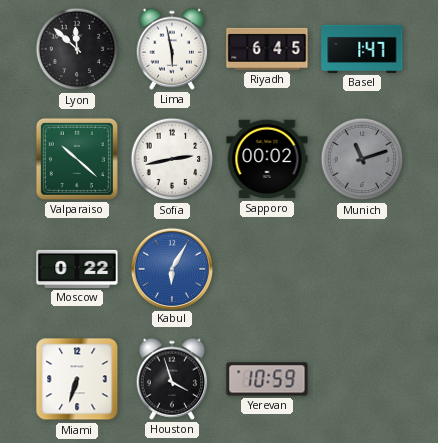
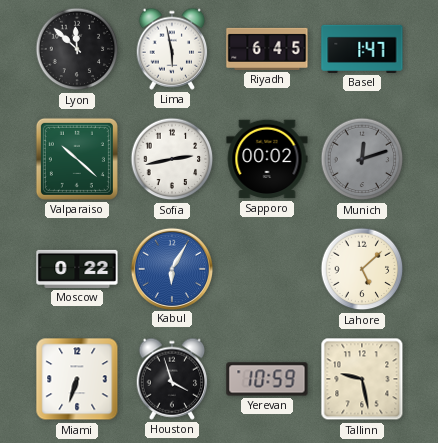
Munich: 11:12 -> 12:12
Lahore: none -> 5:08
Tallinn: none -> 9:28
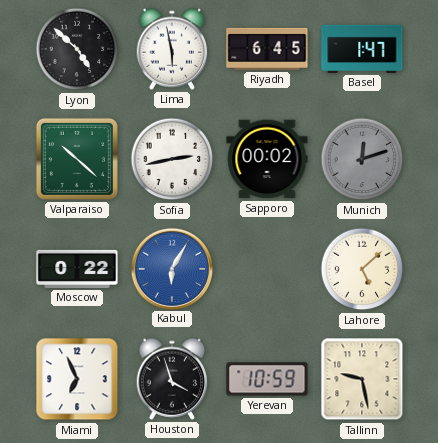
Lyon: 11:52 -> 4:52
Miami: 6:33 -> 6:56
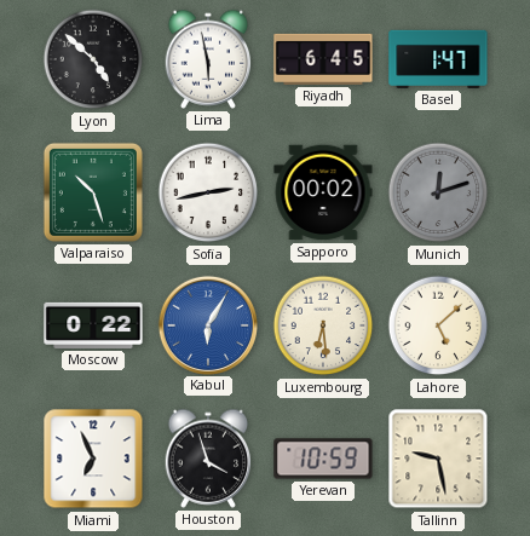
Valparaiso: 10:22 -> 10:27
Luxembourg: none -> 6:29
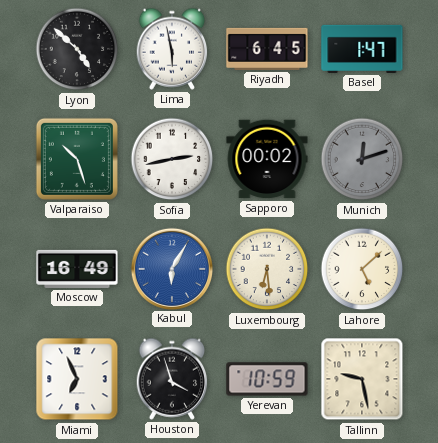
Moscow: 0:22 -> 16:49
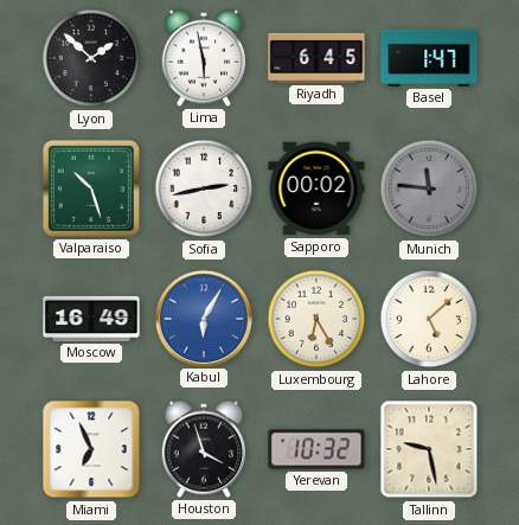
Lyon: 4:52 -> 1:52
Munich: 12:12 -> 11:46
Luxembourg: 6:29 -> 6:25
Yerevan: 10:59 -> 10:32
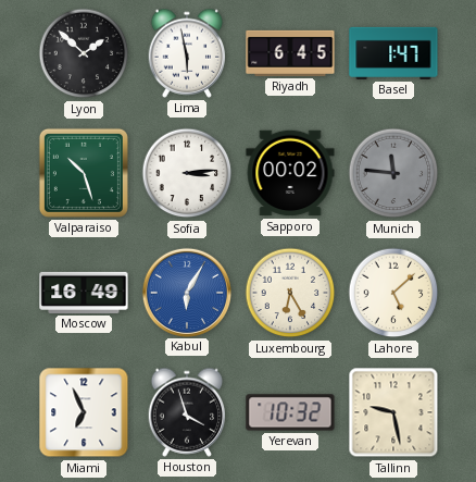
Sofia: 2:43 -> 3:14
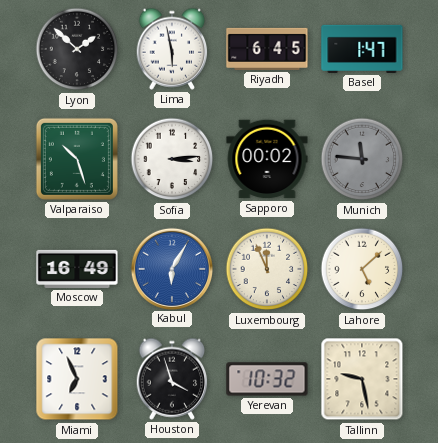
Luxembourg: 6:25 -> 11:56
